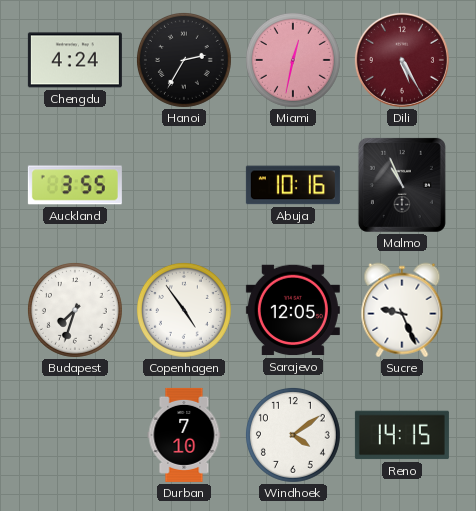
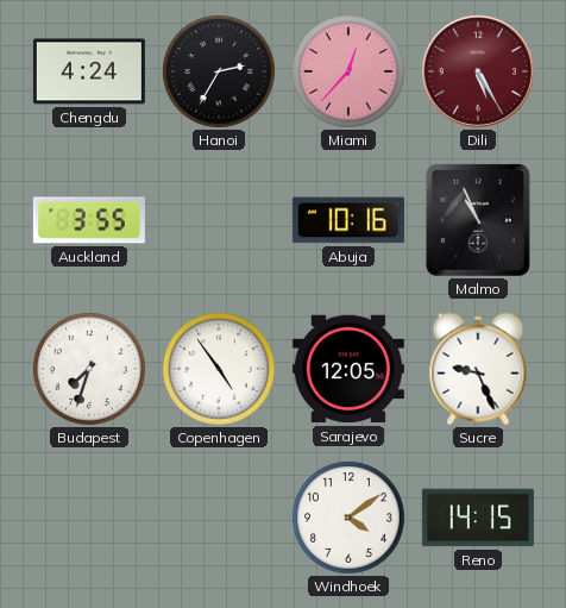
Miami: 12:32 -> 12:37
Durban: 7:10 -> none
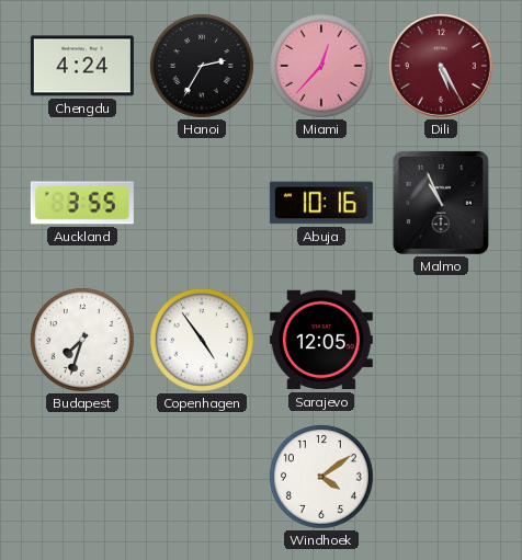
Sucre: 9:26 -> none
Reno: 14:15 -> none
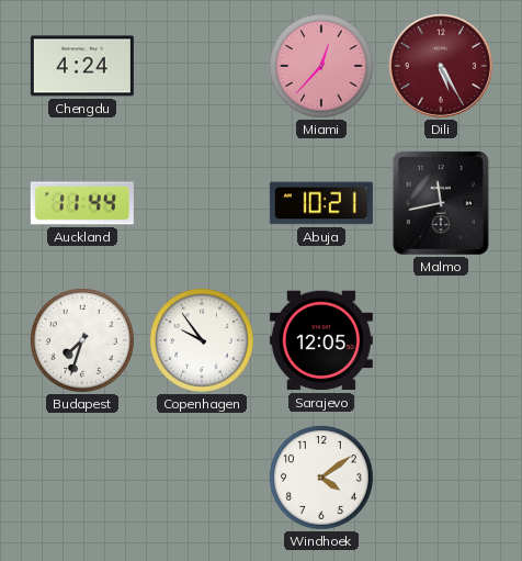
Hanoi: 2:35 -> none
Auckland: 3:55 -> 11:44
Abuja: 10:16 -> 10:21
Malmo: 10:56 -> 11:43
Copenhagen: 4:54 -> 9:54
